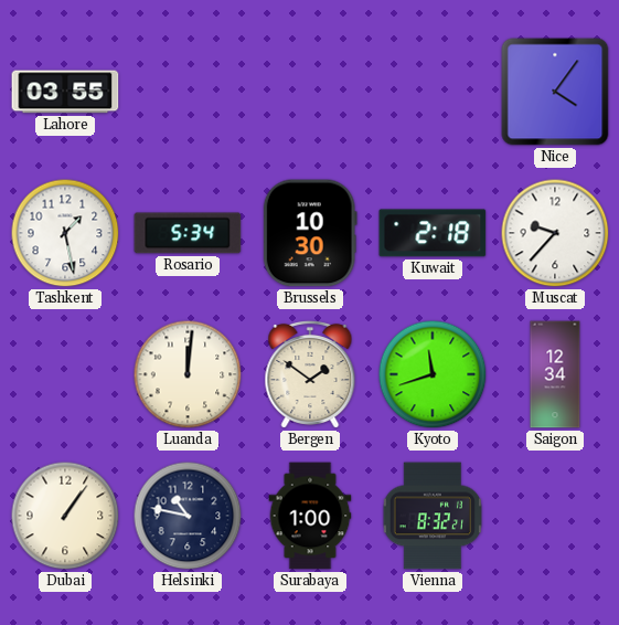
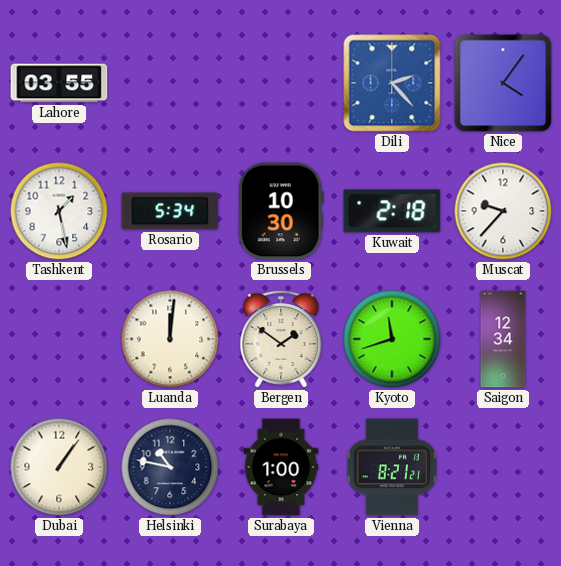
Dili: none -> 2:23
Vienna: 8:32 -> 8:21
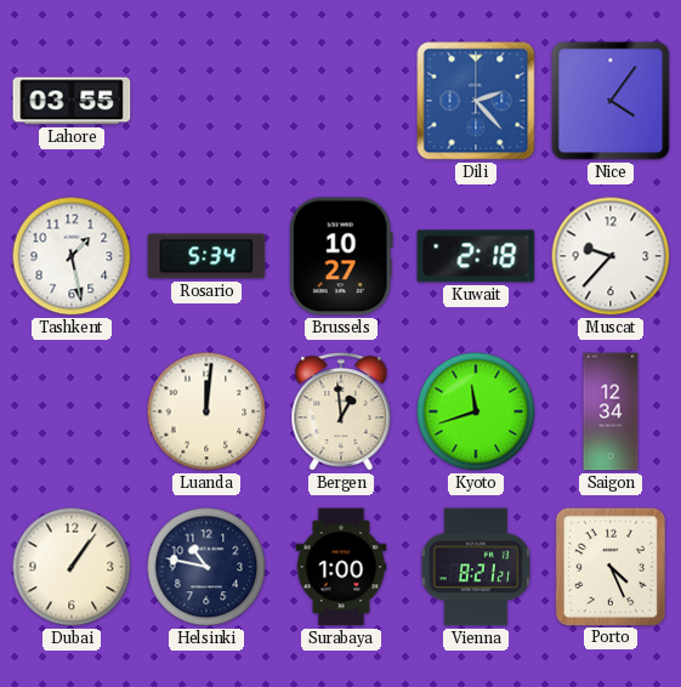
Brussels: 10:30 -> 10:27
Bergen: 1:51 -> 12:59
Porto: none -> 4:26
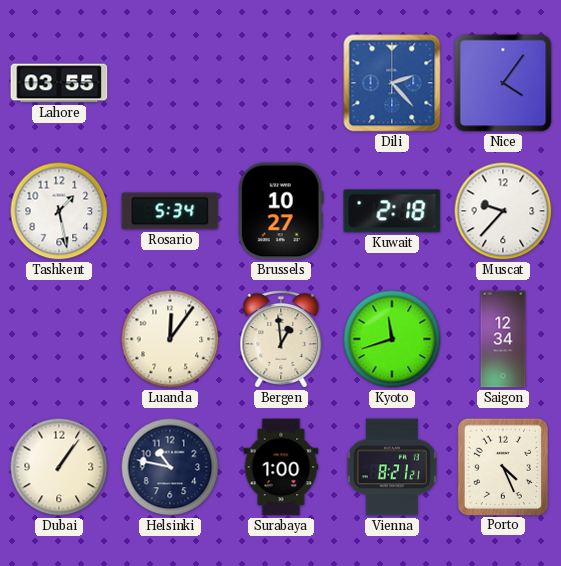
Luanda: 12:01 -> 12:06
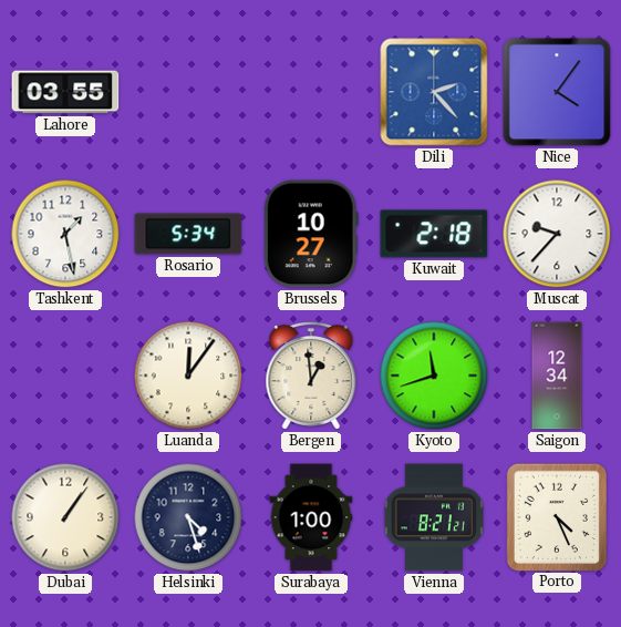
Helsinki: 10:47 -> 4:27
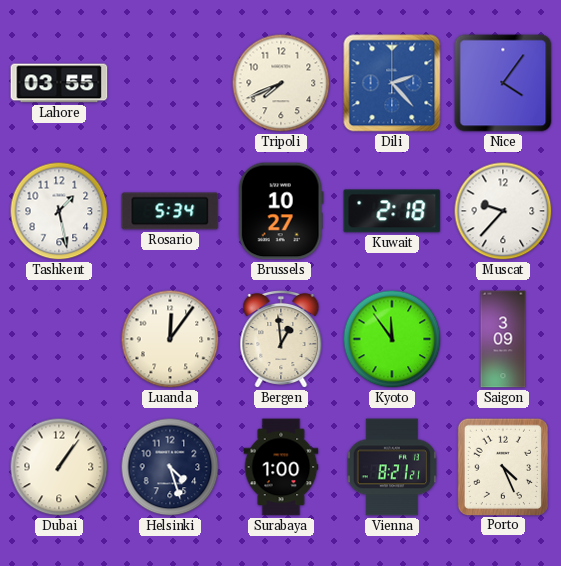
Tripoli: none -> 7:41
Kyoto: 11:42 -> 11:54
Saigon: 12:34 -> 3:09
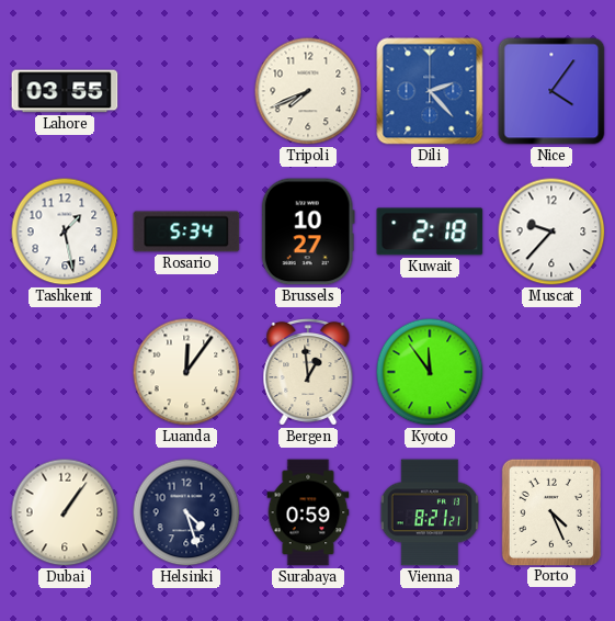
Saigon: 3:09 -> none
Surabaya: 1:00 -> 0:59
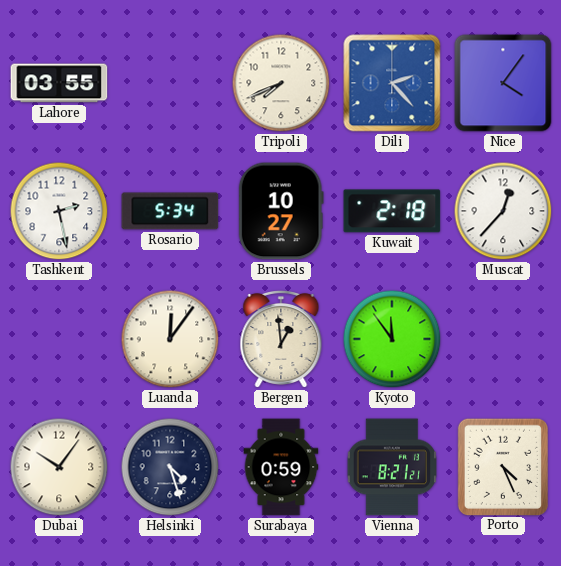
Tashkent: 1:28 -> 2:28
Muscat: 9:37 -> 12:37
Dubai: 1:06 -> 10:06
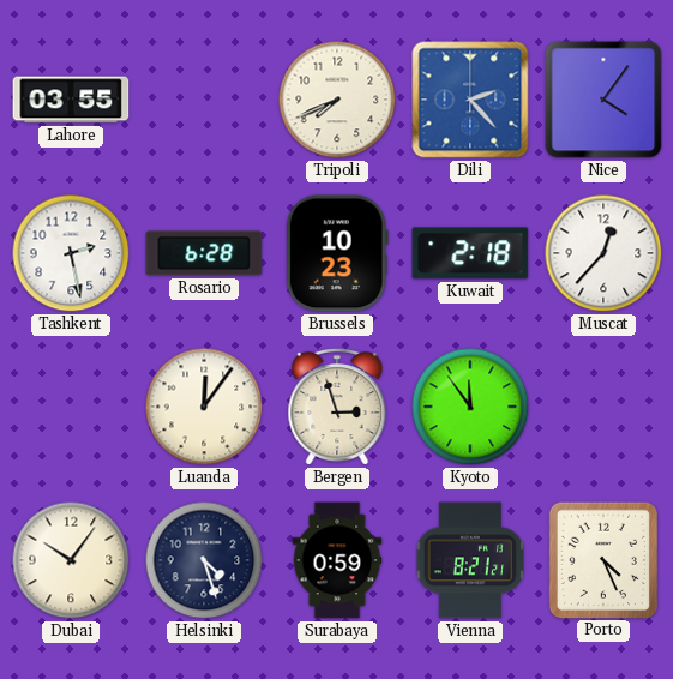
Rosario: 5:34 -> 6:28
Brussels: 10:27 -> 10:23
Bergen: 12:59 -> 2:57
